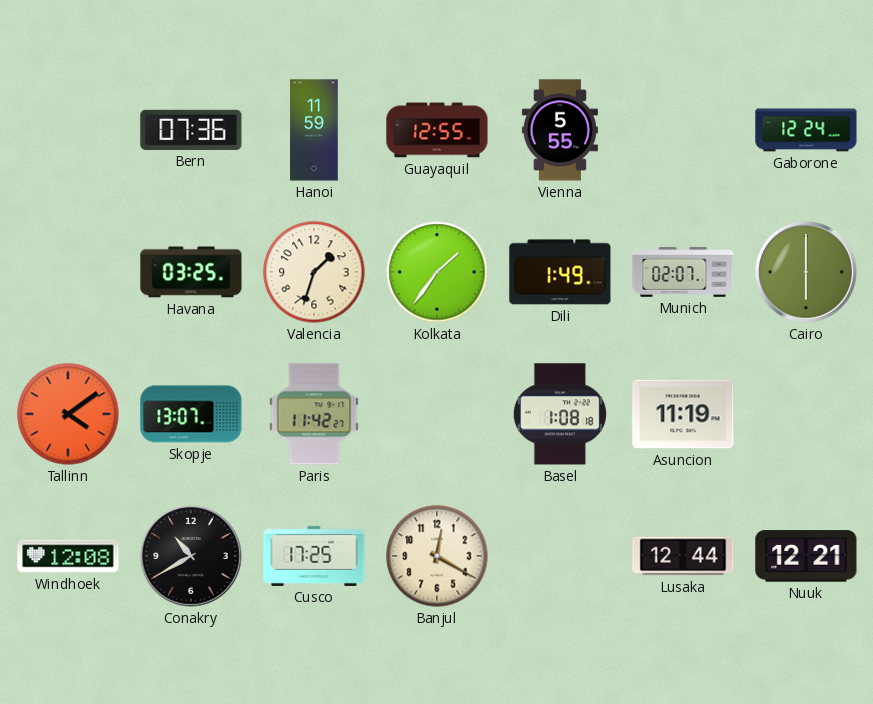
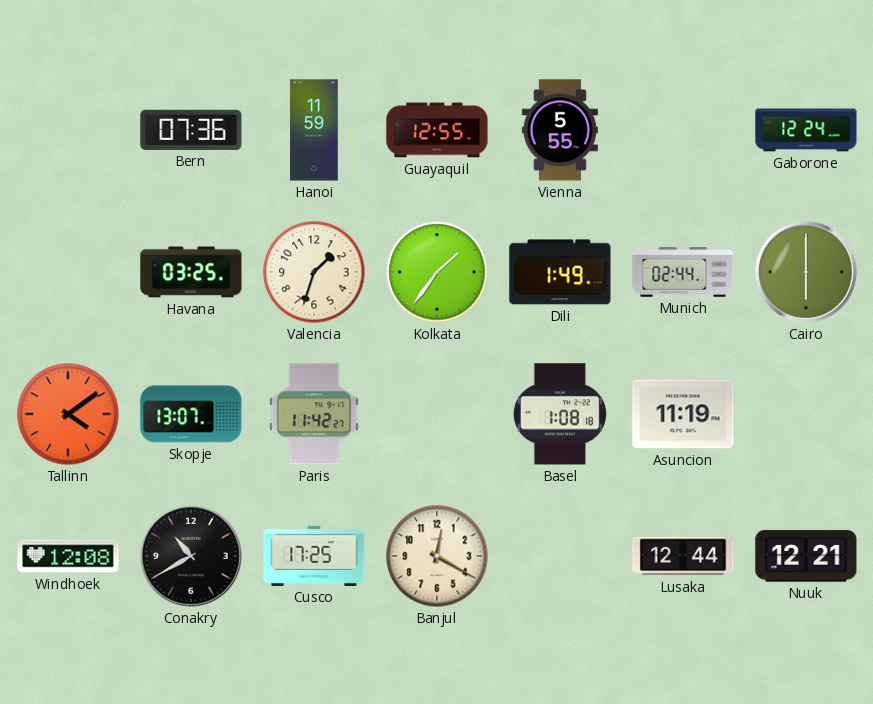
Munich: 02:07 -> 02:44
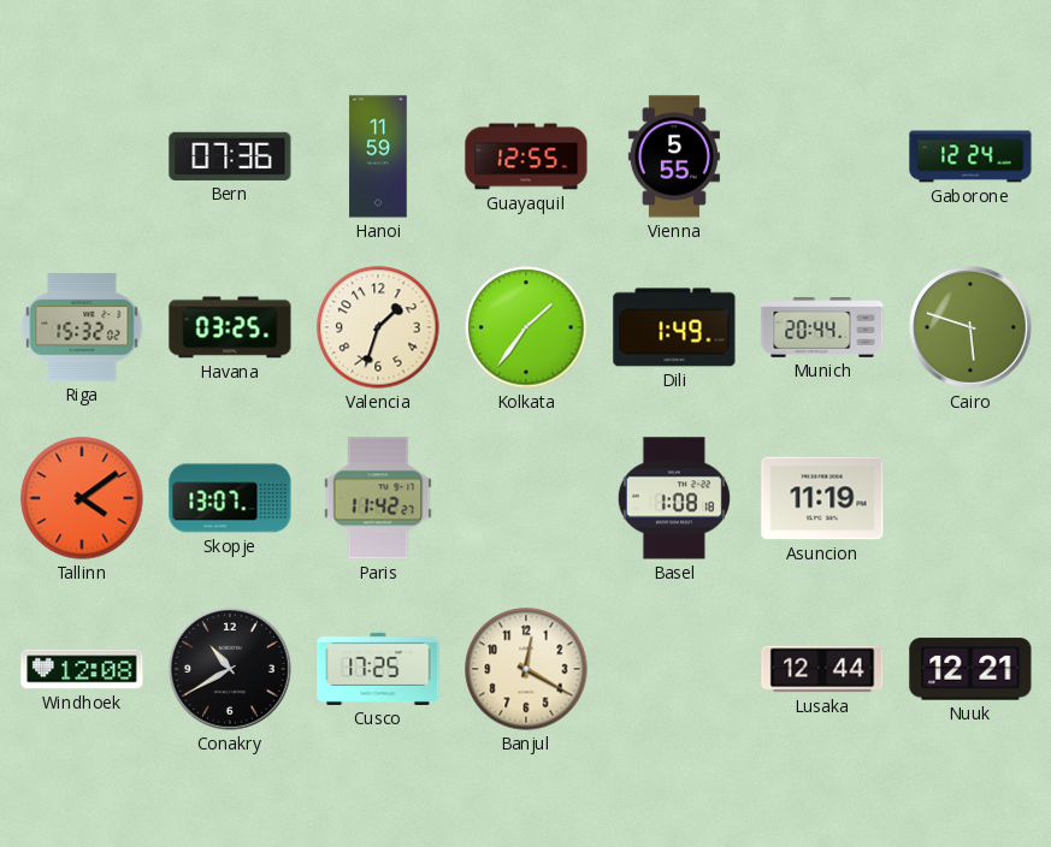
Riga: none -> 15:32
Munich: 02:44 -> 20:44
Cairo: 6:00 -> 5:48
